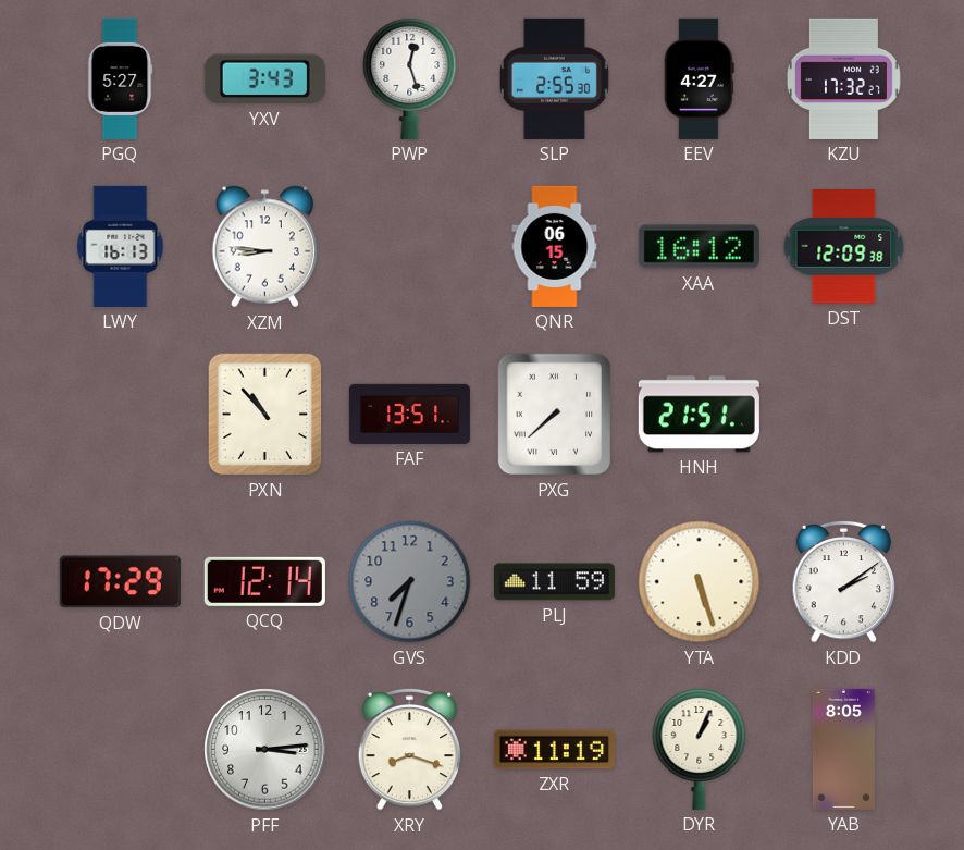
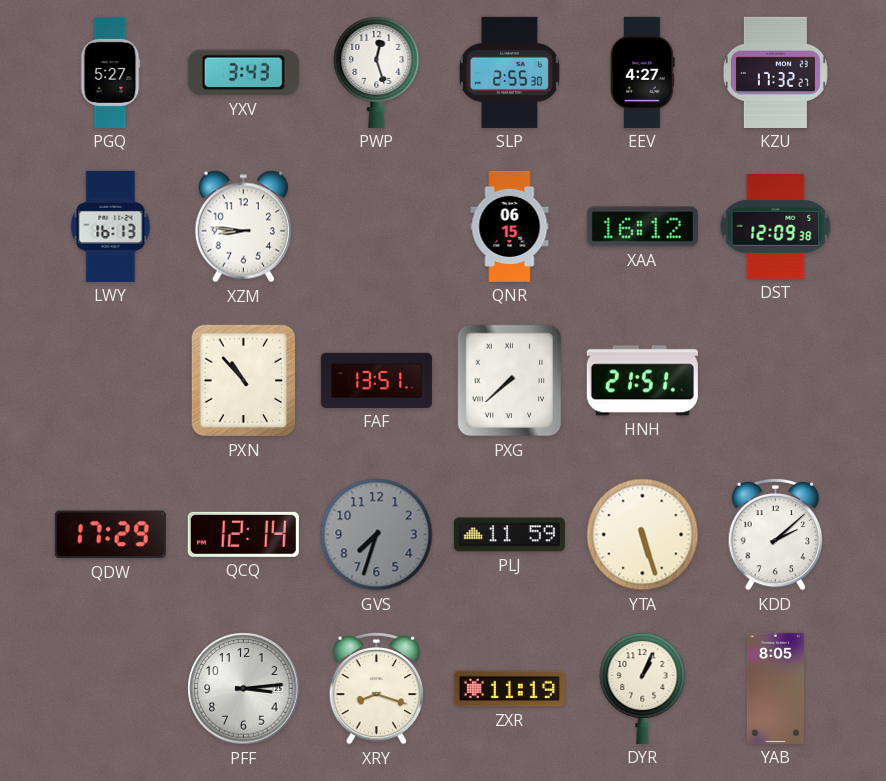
KDD: 2:09 -> 2:08
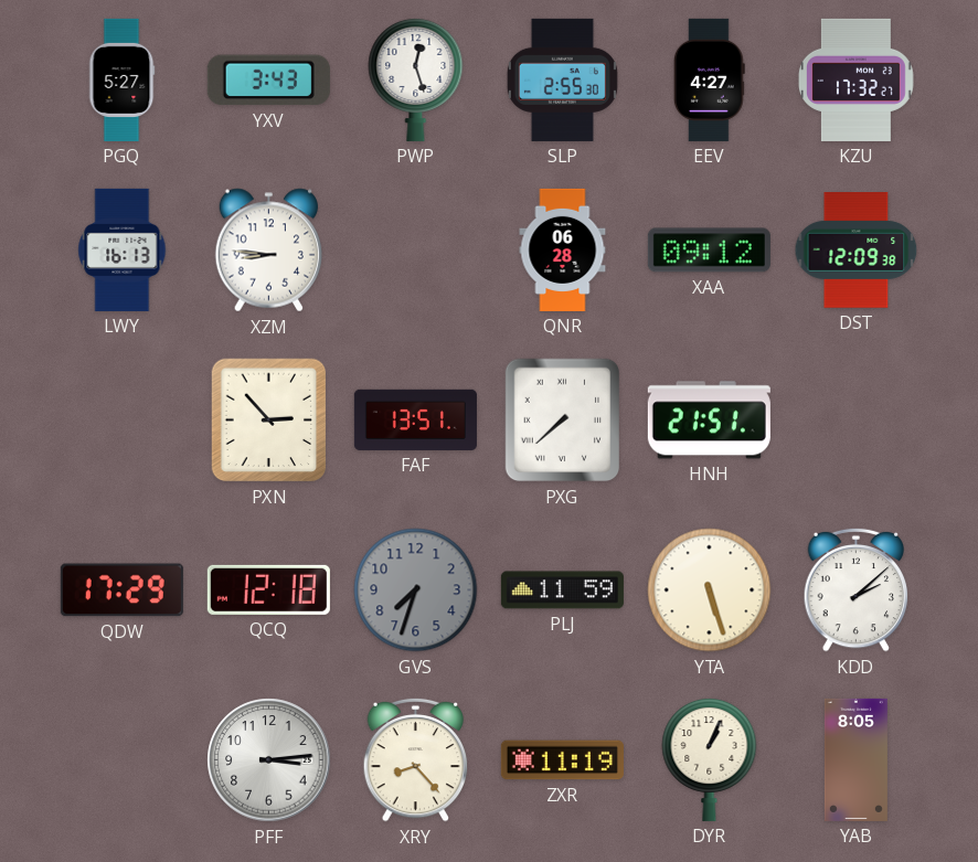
QNR: 06:15 -> 06:28
XAA: 16:12 -> 09:12
PXN: 10:53 -> 2:53
QCQ: 12:14 -> 12:18
XRY: 8:18 -> 8:23
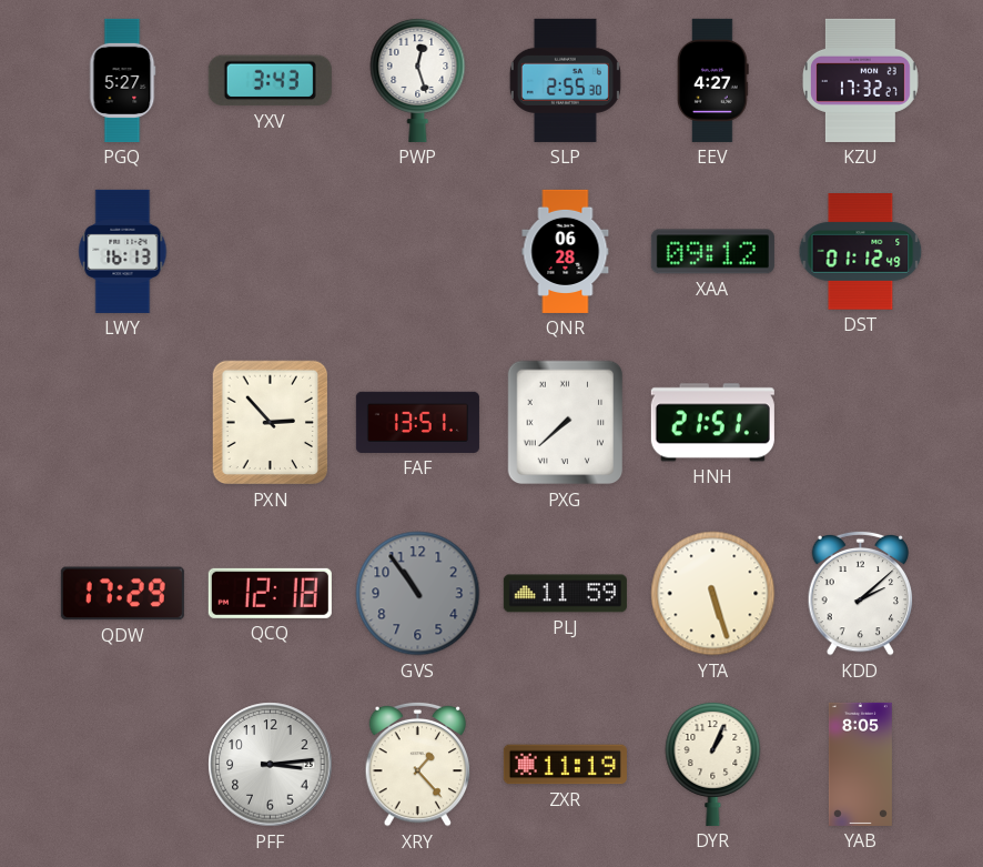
XZM: 8:46 -> none
DST: 12:09 -> 01:12
GVS: 7:33 -> 10:54
XRY: 8:23 -> 1:23
